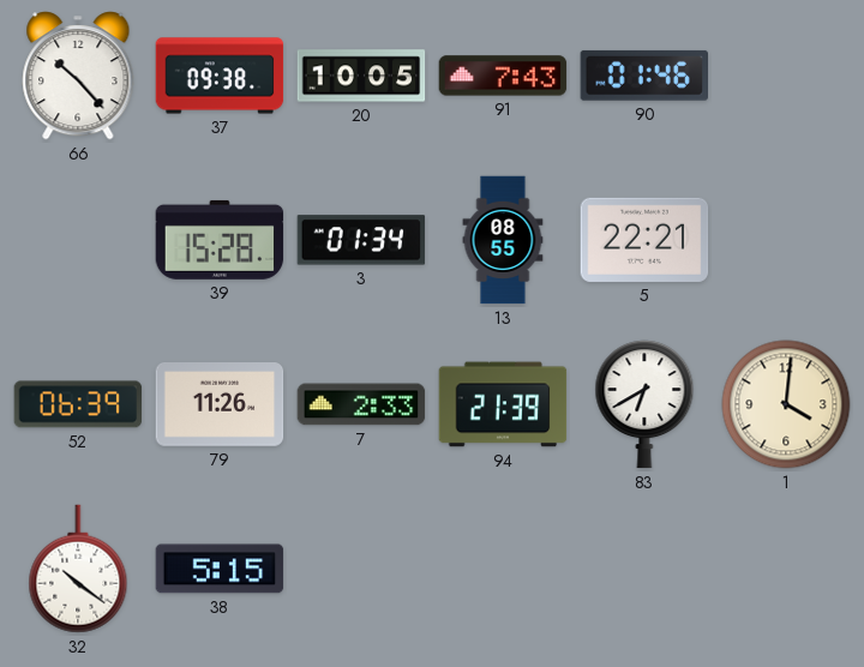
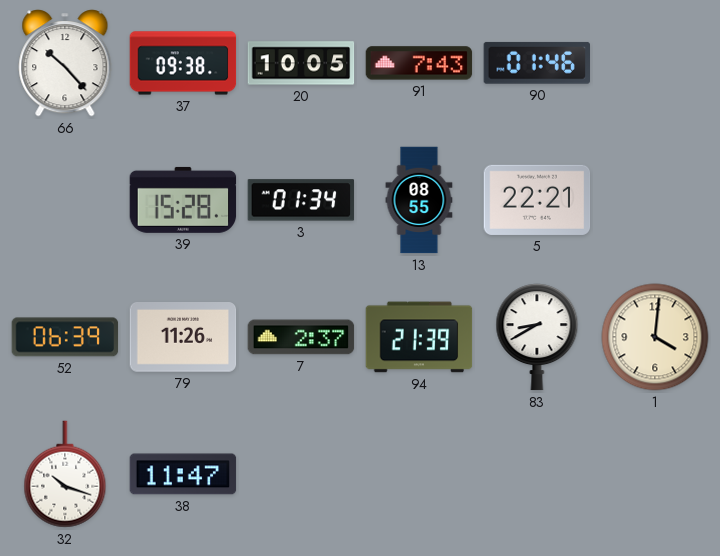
7: 2:33 -> 2:37
83: 6:40 -> 8:40
32: 10:21 -> 10:18
38: 5:15 -> 11:47
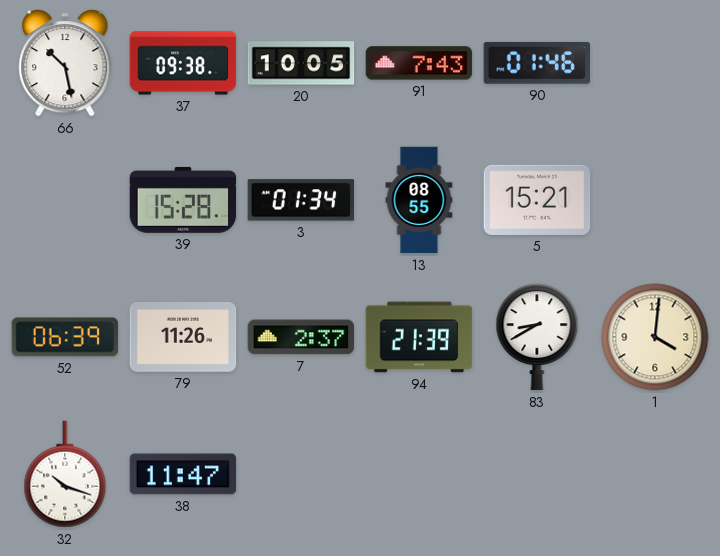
66: 10:23 -> 10:28
5: 22:21 -> 15:21
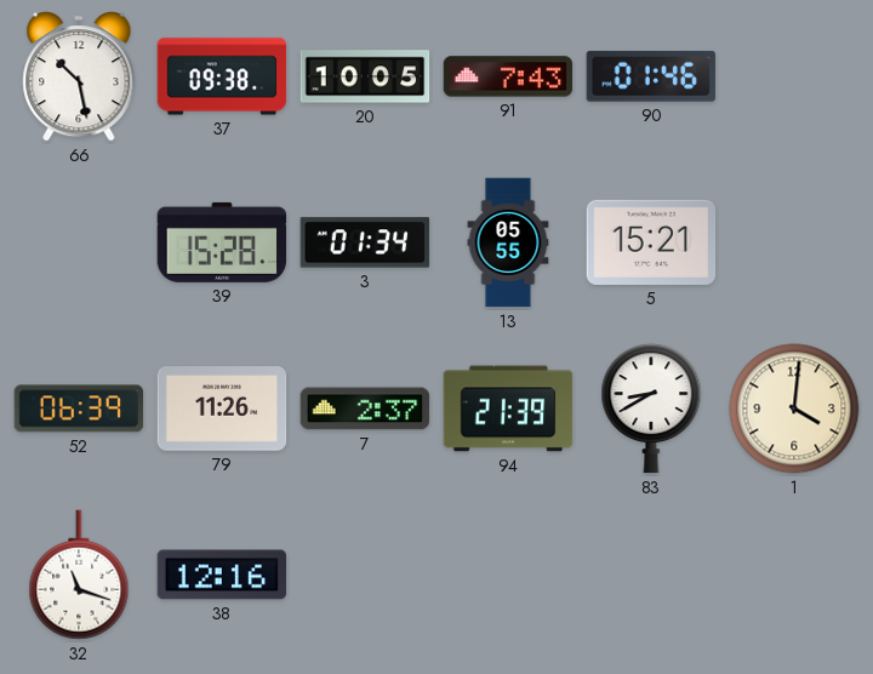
13: 08:55 -> 05:55
32: 10:18 -> 11:18
38: 11:47 -> 12:16
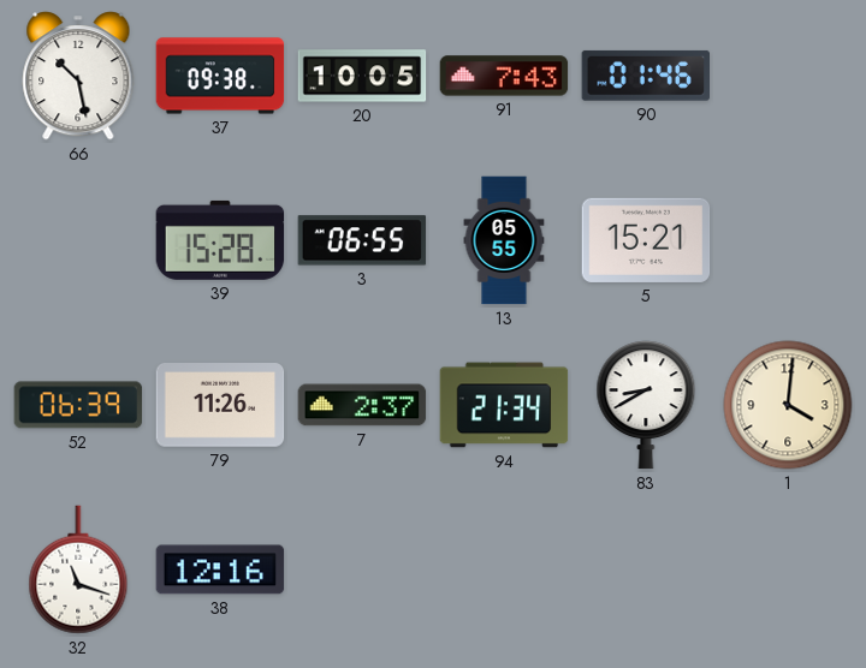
3: 01:34 -> 06:55
94: 21:39 -> 21:34
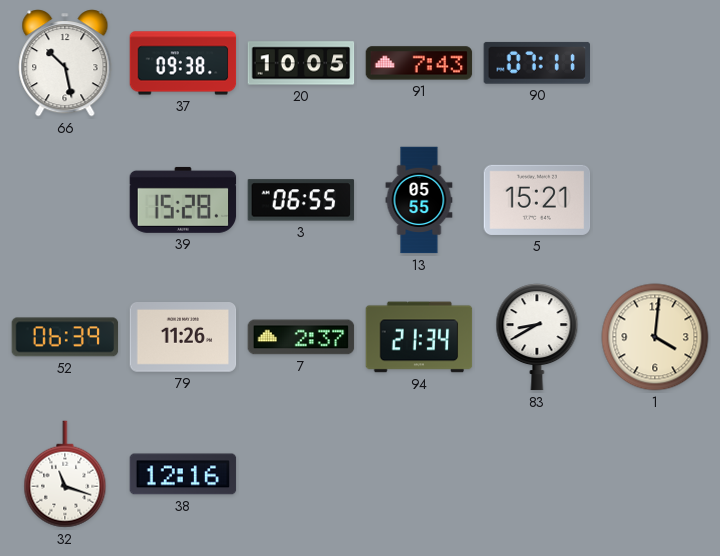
90: 01:46 -> 07:11
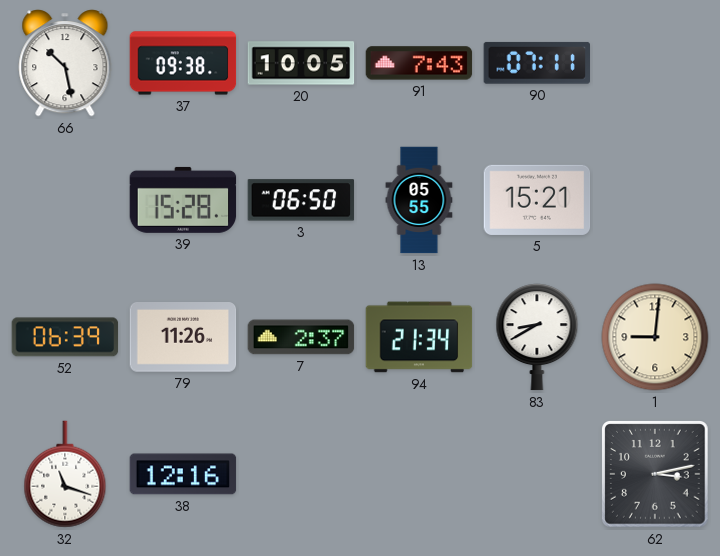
3: 06:55 -> 06:50
1: 4:01 -> 9:01
62: none -> 3:13
